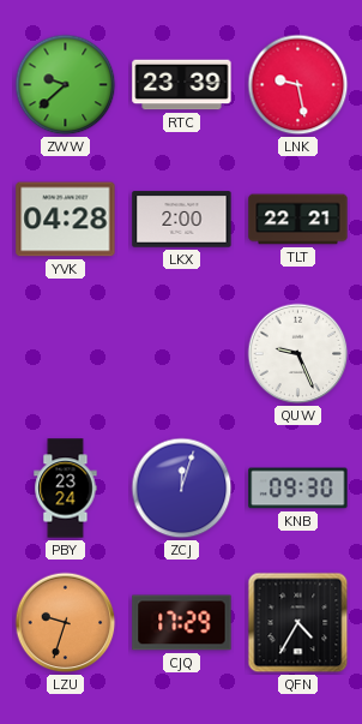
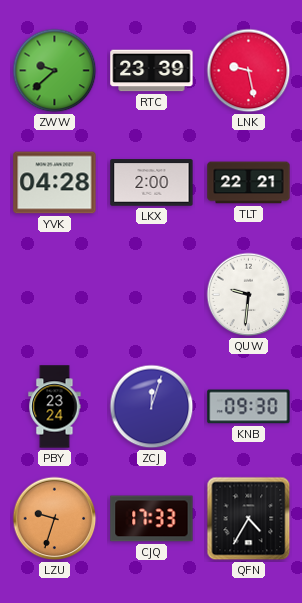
QUW: 9:26 -> 9:31
CJQ: 17:29 -> 17:33
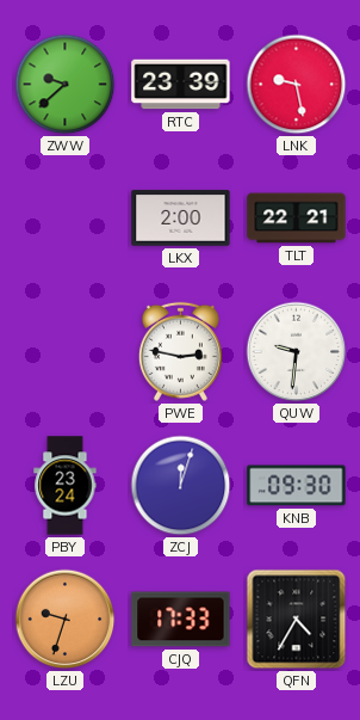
YVK: 04:28 -> none
PWE: none -> 2:47
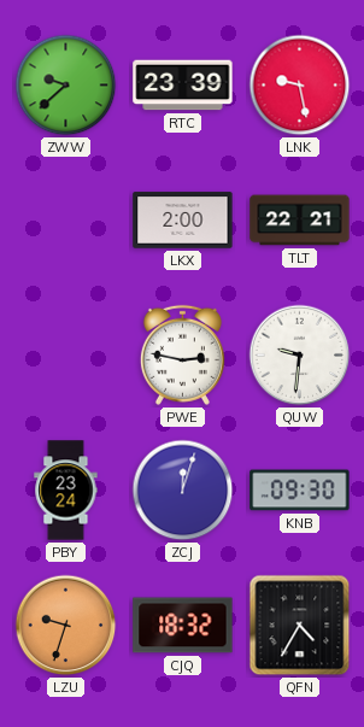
CJQ: 17:33 -> 18:32
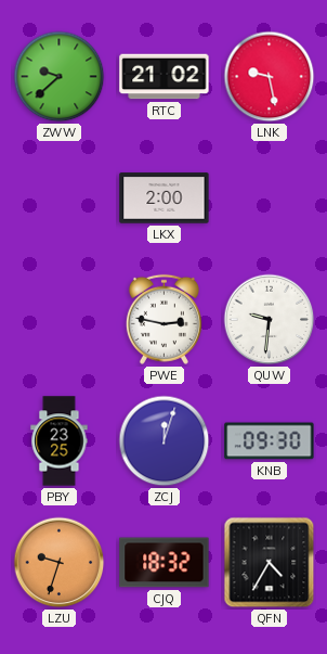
RTC: 23:39 -> 21:02
TLT: 22:21 -> none
PBY: 23:24 -> 23:25
